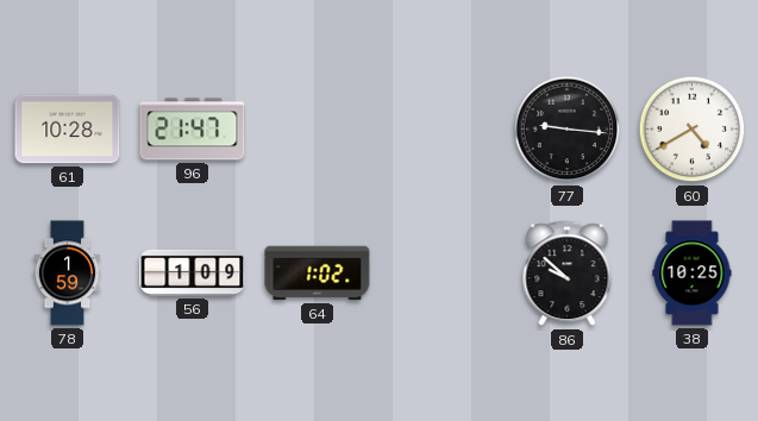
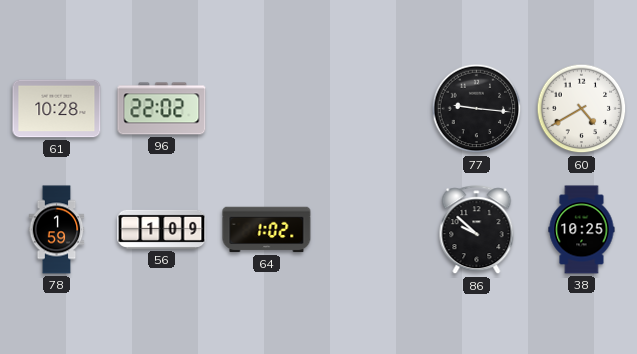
96: 21:47 -> 22:02
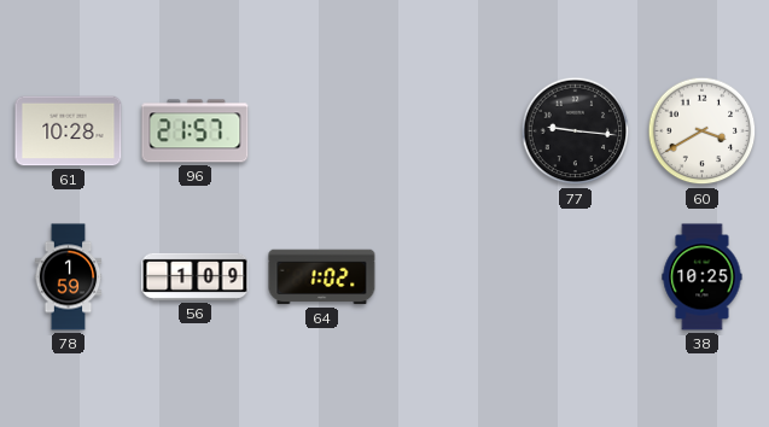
96: 22:02 -> 21:57
60: 4:40 -> 3:40
86: 9:52 -> none
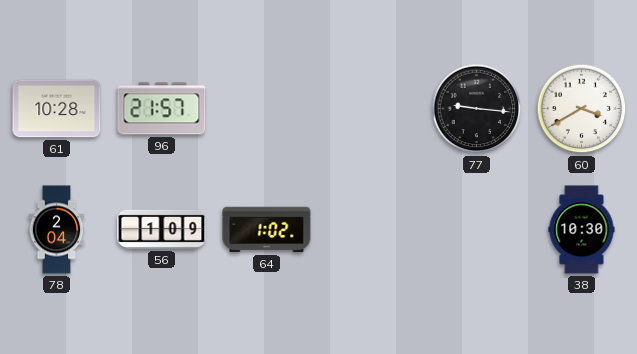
78: 1:59 -> 2:04
38: 10:25 -> 10:30
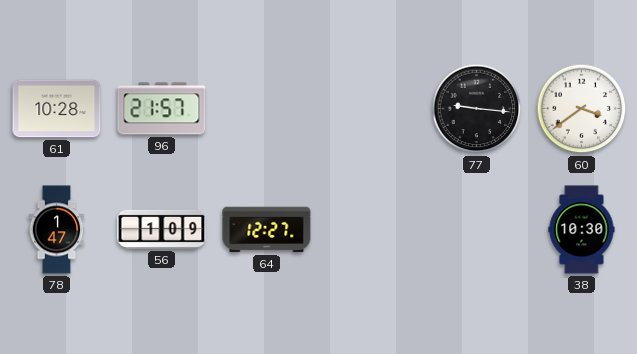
60: 3:40 -> 3:39
78: 2:04 -> 1:47
64: 1:02 -> 12:27
